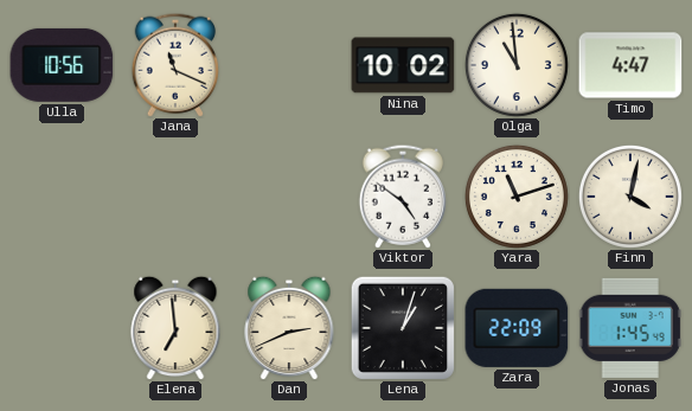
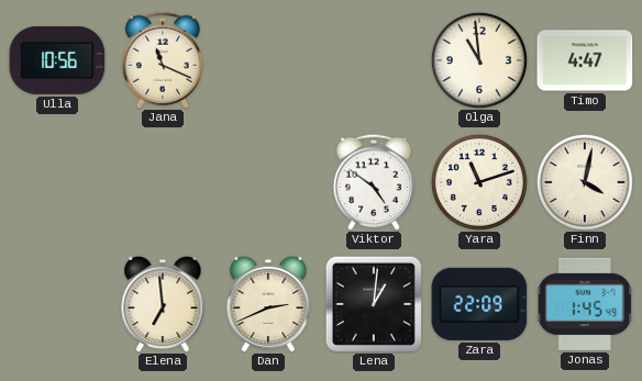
Nina: 10:02 -> none
Lena: 1:03 -> 1:01
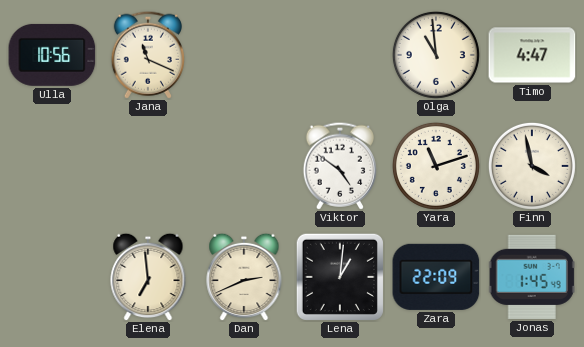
Finn: 4:02 -> 3:58
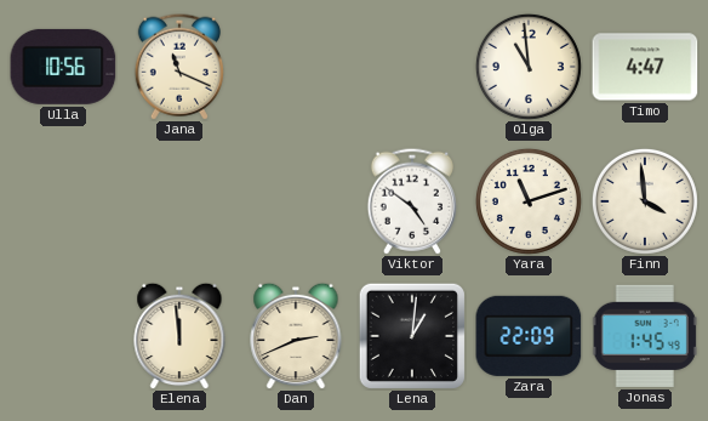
Finn: 3:58 -> 3:59
Elena: 6:59 -> 11:59
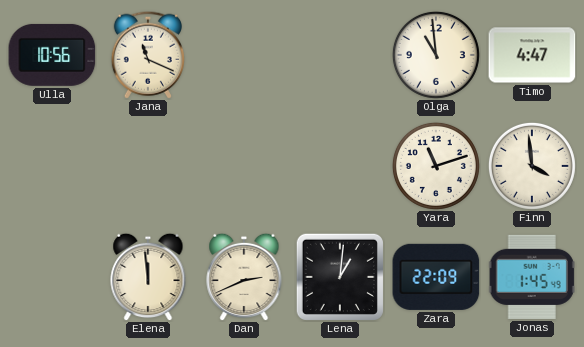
Viktor: 4:51 -> none
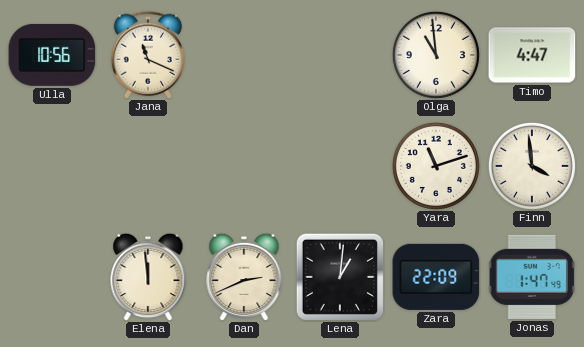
Jonas: 1:45 -> 1:47
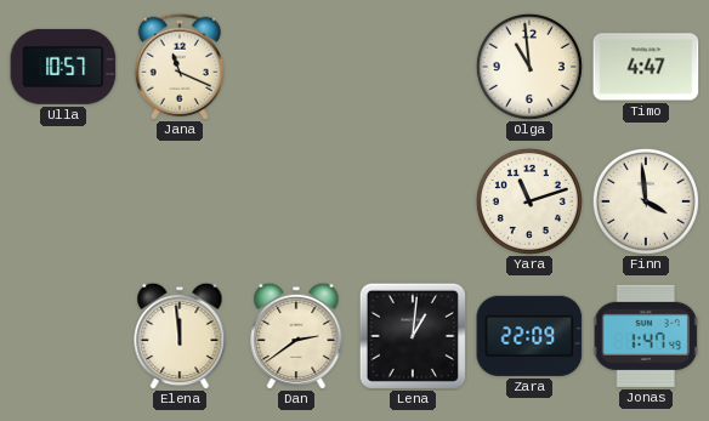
Ulla: 10:56 -> 10:57
Dan: 2:41 -> 2:39
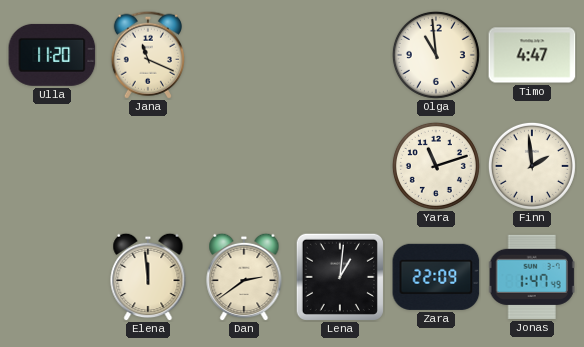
Ulla: 10:57 -> 11:20
Finn: 3:59 -> 1:59
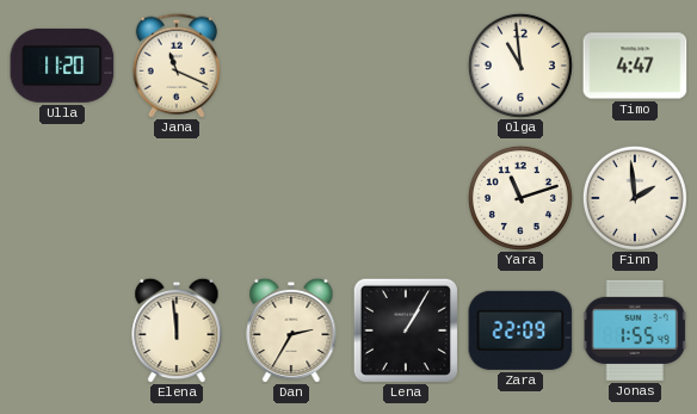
Dan: 2:39 -> 2:35
Lena: 1:01 -> 1:05
Jonas: 1:47 -> 1:55
